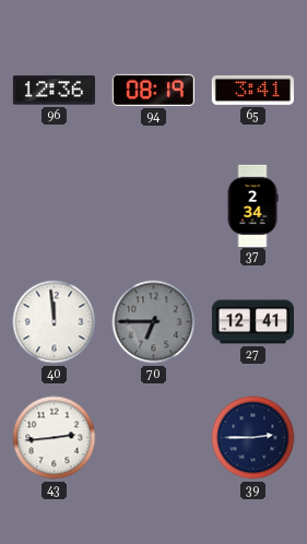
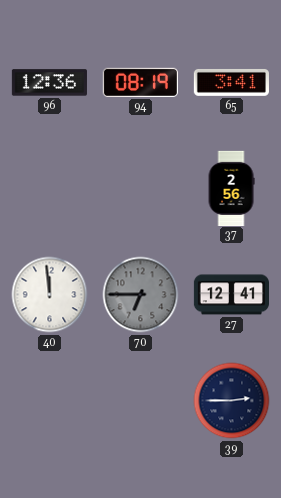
37: 2:34 -> 2:56
43: 2:44 -> none
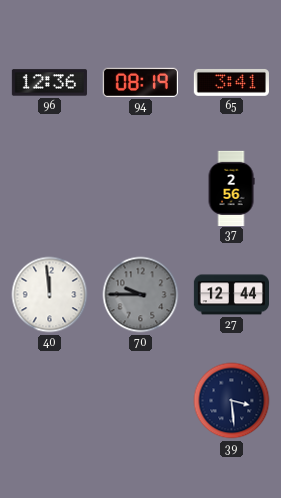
70: 6:45 -> 9:45
27: 12:41 -> 12:44
39: 2:45 -> 3:29
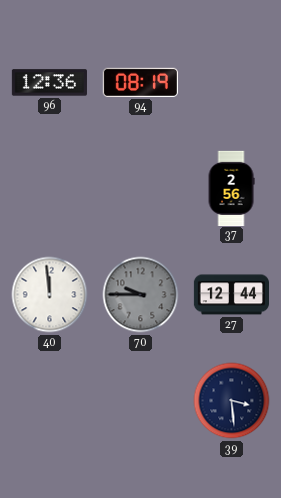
65: 3:41 -> none
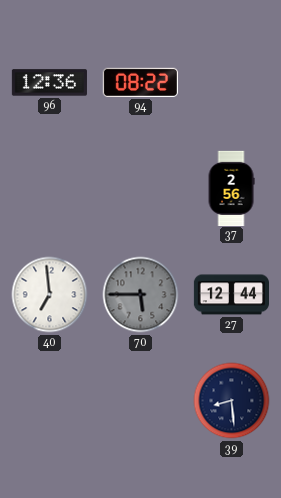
94: 08:19 -> 08:22
40: 11:59 -> 6:59
70: 9:45 -> 5:45
39: 3:29 -> 8:29
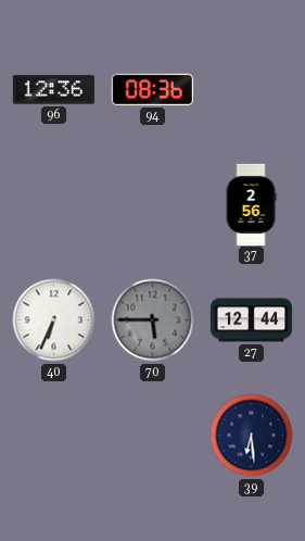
94: 08:22 -> 08:36
40: 6:59 -> 6:34
39: 8:29 -> 6:29
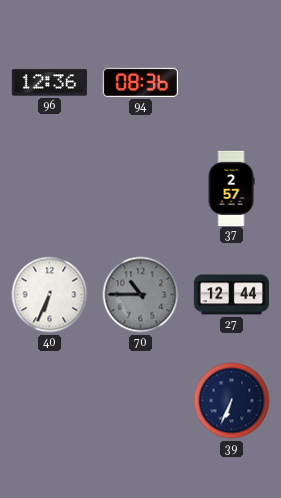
37: 2:56 -> 2:57
70: 5:45 -> 10:45
39: 6:29 -> 6:34
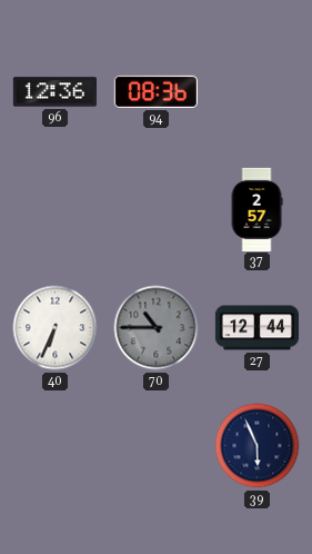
39: 6:34 -> 5:56
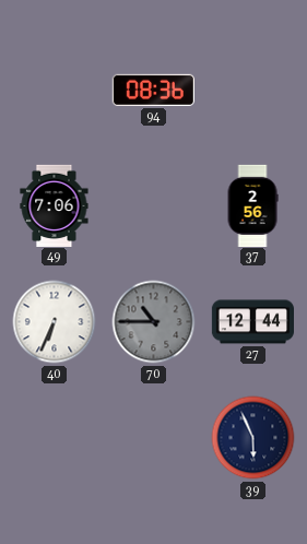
96: 12:36 -> none
49: none -> 7:06
37: 2:57 -> 2:56
